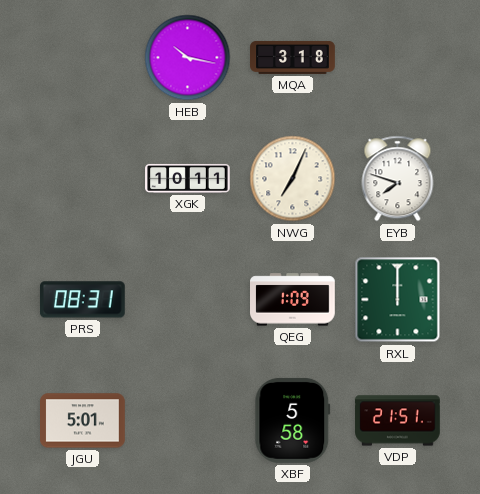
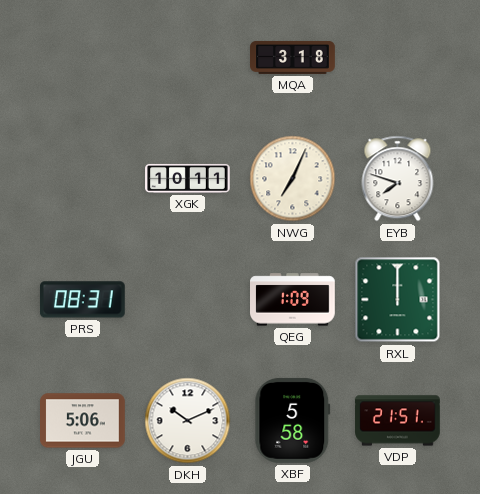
HEB: 10:17 -> none
JGU: 5:01 -> 5:06
DKH: none -> 10:11
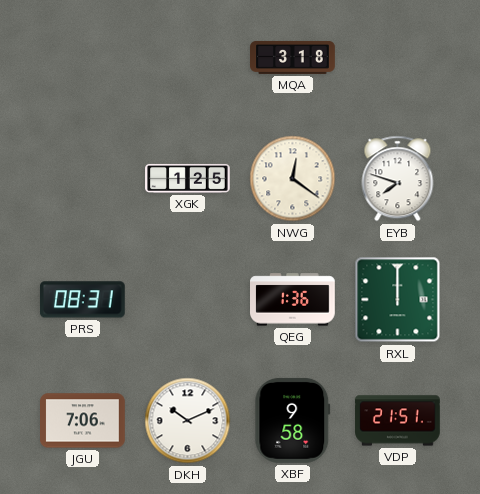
XGK: 10:11 -> 1:25
NWG: 7:04 -> 12:21
QEG: 1:09 -> 1:36
JGU: 5:06 -> 7:06
XBF: 5:58 -> 9:58
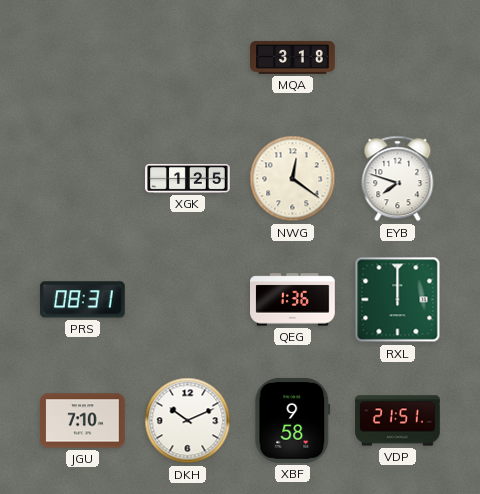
JGU: 7:06 -> 7:10
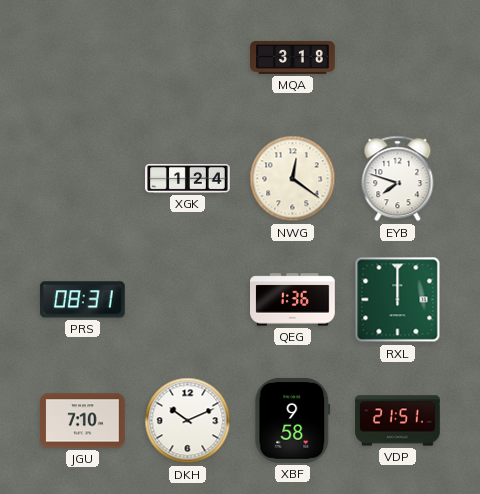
XGK: 1:25 -> 1:24
